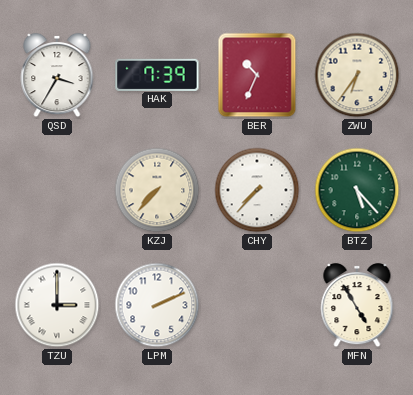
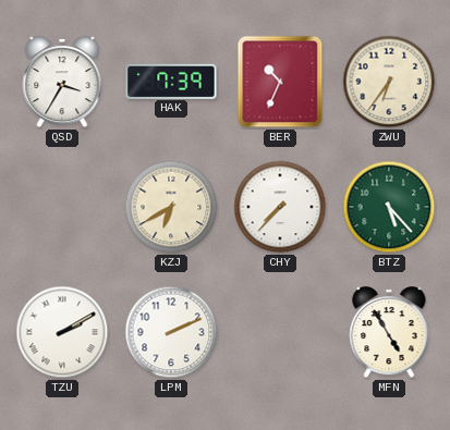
KZJ: 7:37 -> 6:40
TZU: 3:00 -> 2:10
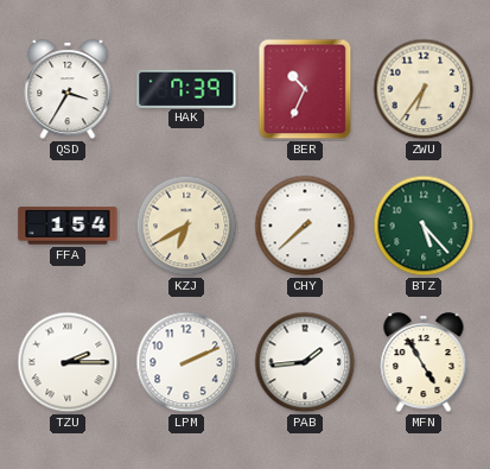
FFA: none -> 1:54
CHY: 7:37 -> 7:38
TZU: 2:10 -> 2:15
PAB: none -> 1:44
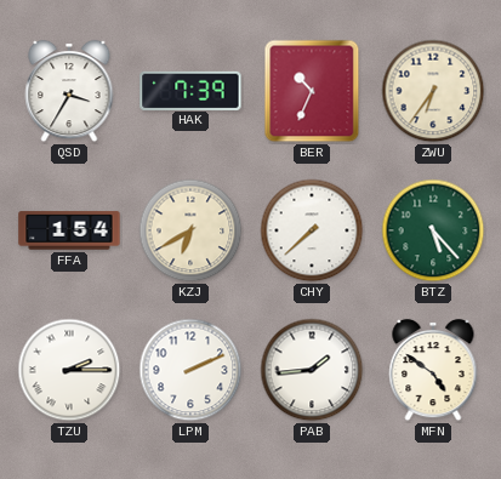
MFN: 4:55 -> 4:51
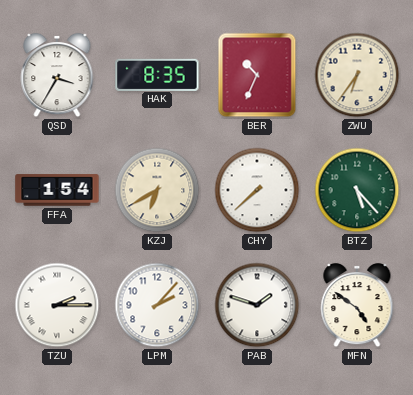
HAK: 7:39 -> 8:35
LPM: 2:11 -> 2:07
PAB: 1:44 -> 1:48
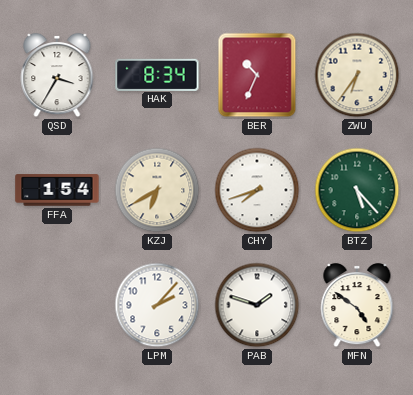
HAK: 8:35 -> 8:34
CHY: 7:38 -> 7:42
TZU: 2:15 -> none
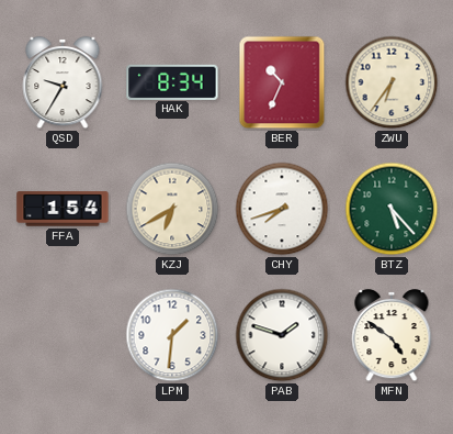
QSD: 3:35 -> 9:35
LPM: 2:07 -> 1:31
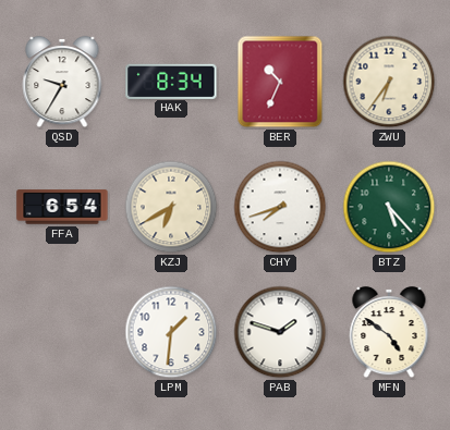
FFA: 1:54 -> 6:54
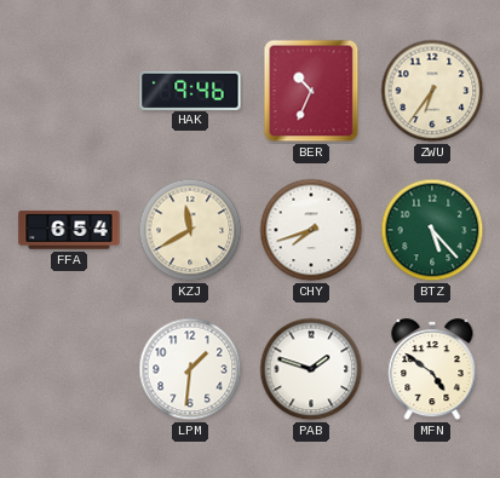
QSD: 9:35 -> none
HAK: 8:34 -> 9:46
KZJ: 6:40 -> 11:40
